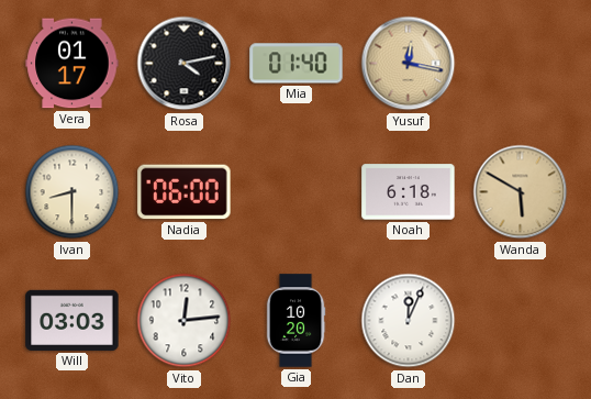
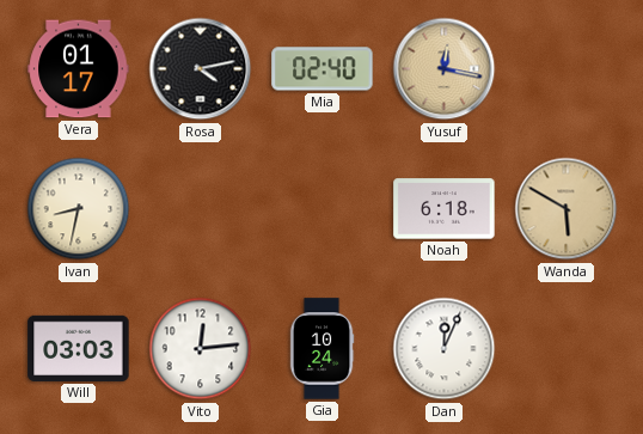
Mia: 01:40 -> 02:40
Ivan: 8:30 -> 8:32
Nadia: 06:00 -> none
Gia: 10:20 -> 10:24
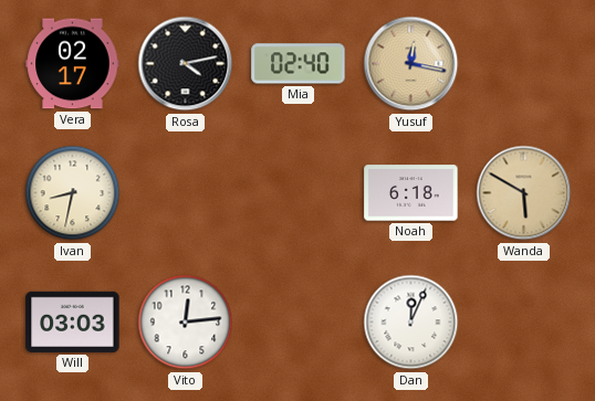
Vera: 01:17 -> 02:17
Gia: 10:24 -> none
